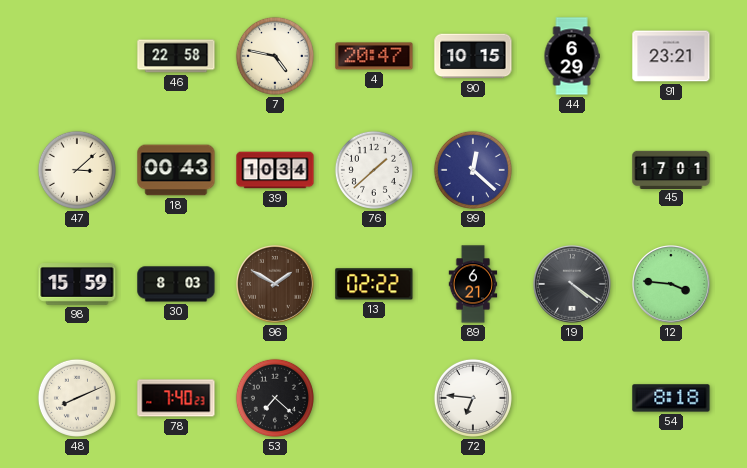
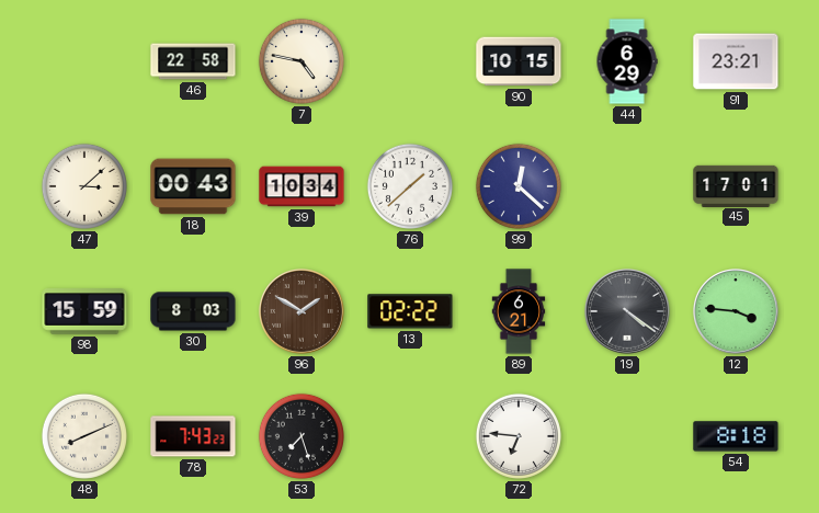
4: 20:47 -> none
78: 7:40 -> 7:43
53: 7:22 -> 7:27
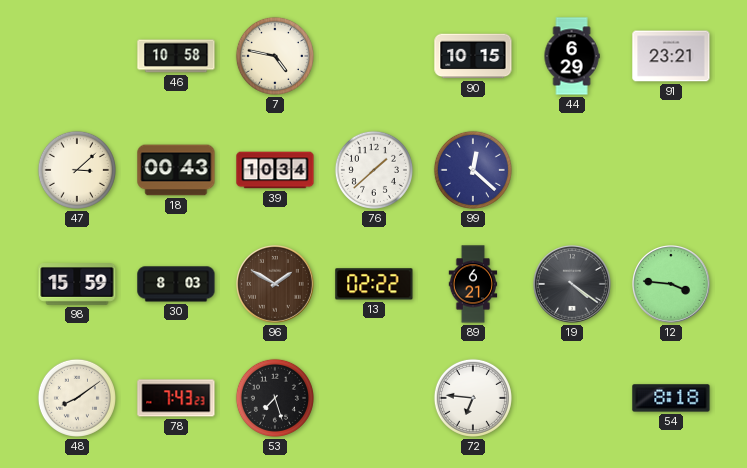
46: 22:58 -> 10:58
45: 17:01 -> none
48: 8:11 -> 8:09
